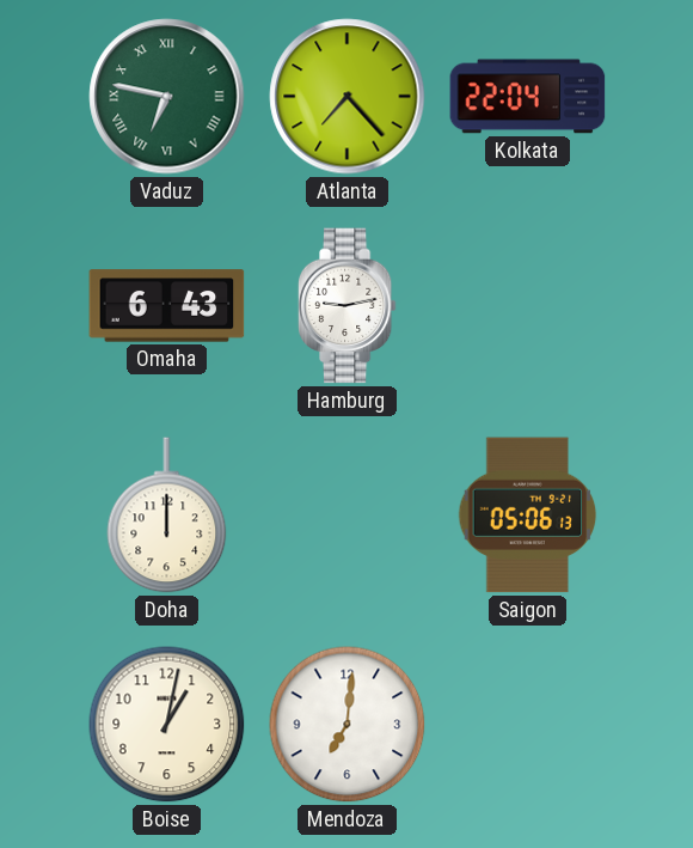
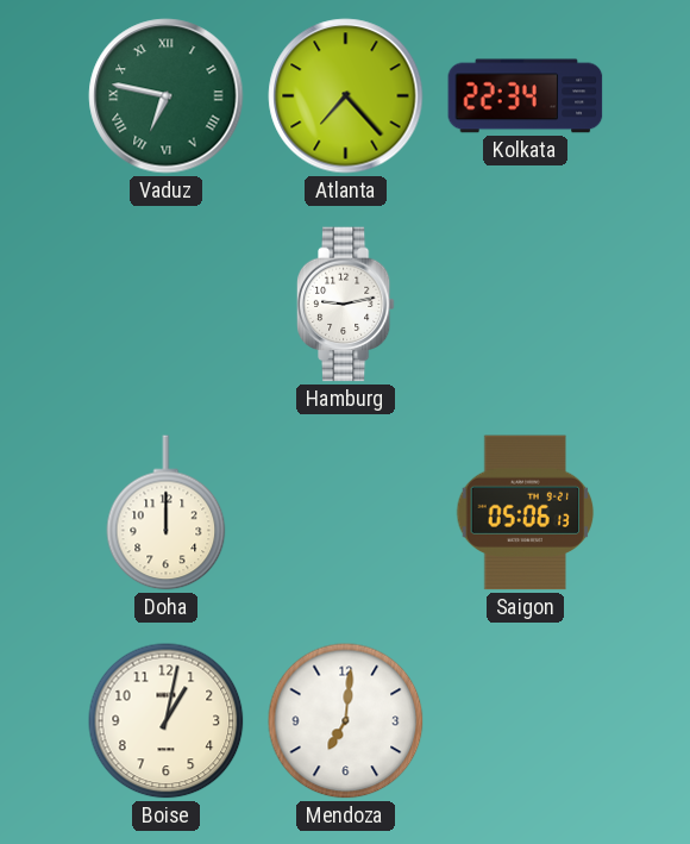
Kolkata: 22:04 -> 22:34
Omaha: 6:43 -> none
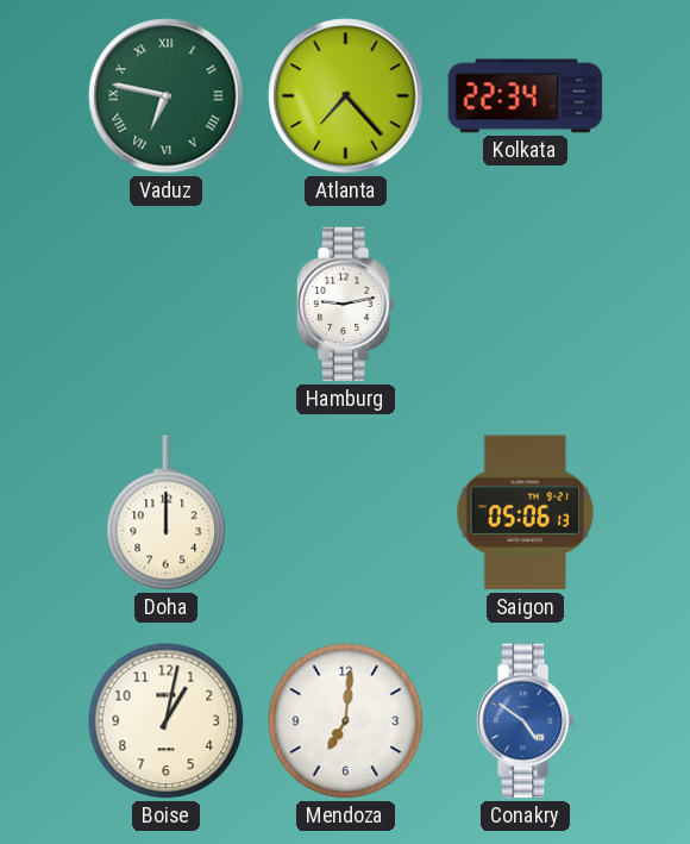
Conakry: none -> 4:51
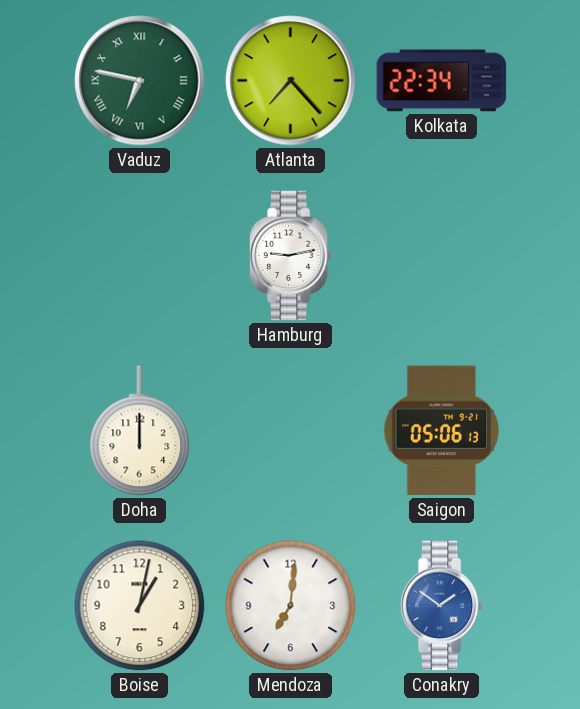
Conakry: 4:51 -> 1:51
